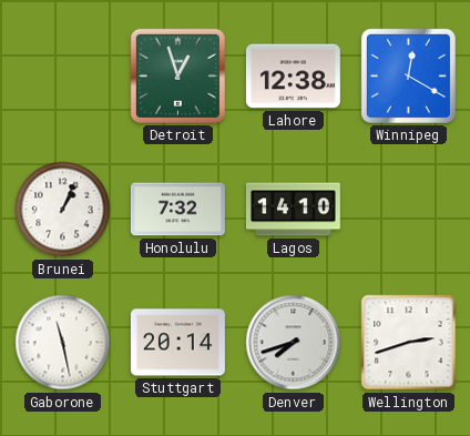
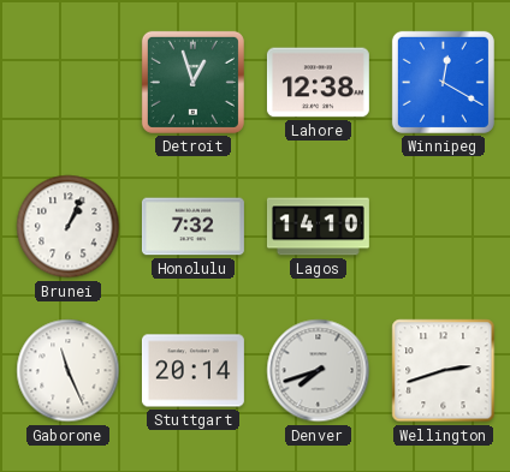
Gaborone: 11:28 -> 11:26
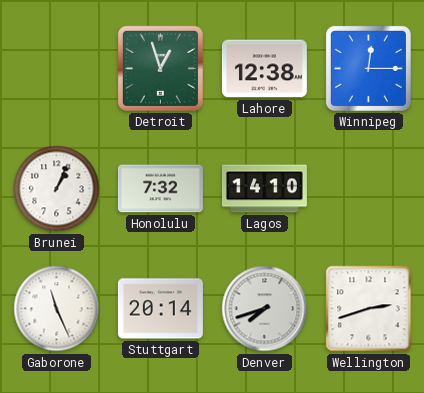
Winnipeg: 12:20 -> 12:15
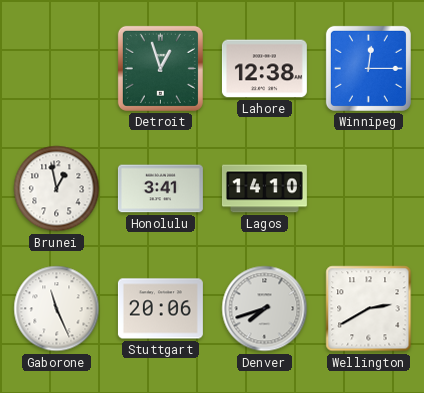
Brunei: 1:04 -> 12:58
Honolulu: 7:32 -> 3:41
Stuttgart: 20:14 -> 20:06
Wellington: 2:42 -> 2:40
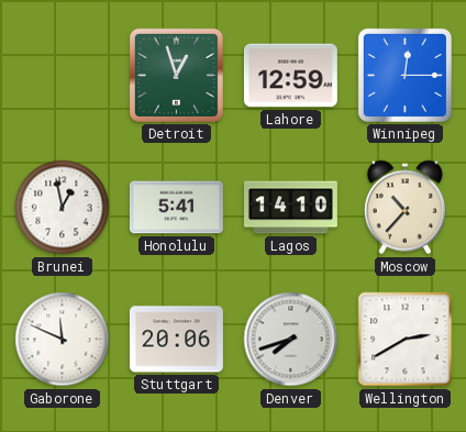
Lahore: 12:38 -> 12:59
Honolulu: 3:41 -> 5:41
Moscow: none -> 10:37
Gaborone: 11:26 -> 11:49
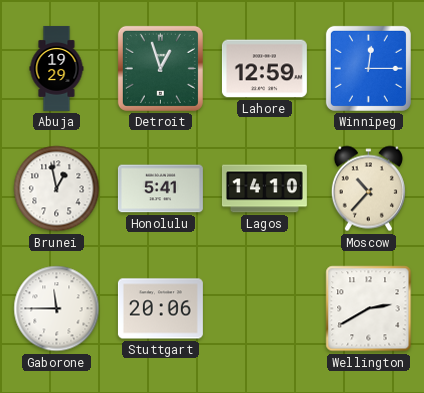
Abuja: none -> 19:29
Gaborone: 11:49 -> 11:45
Denver: 7:42 -> none
